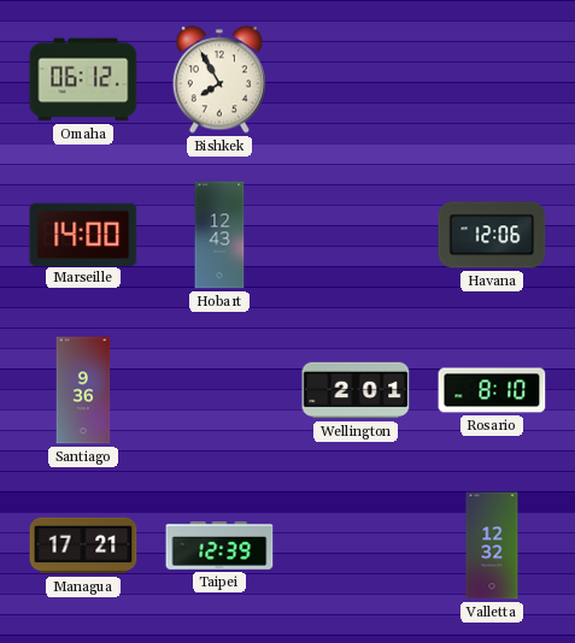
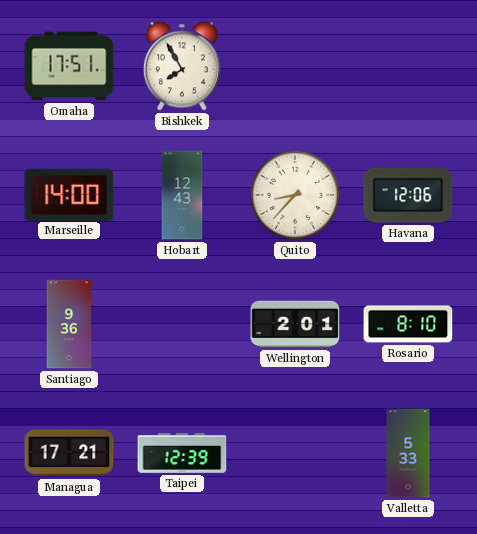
Omaha: 06:12 -> 17:51
Quito: none -> 8:37
Valletta: 12:32 -> 5:33
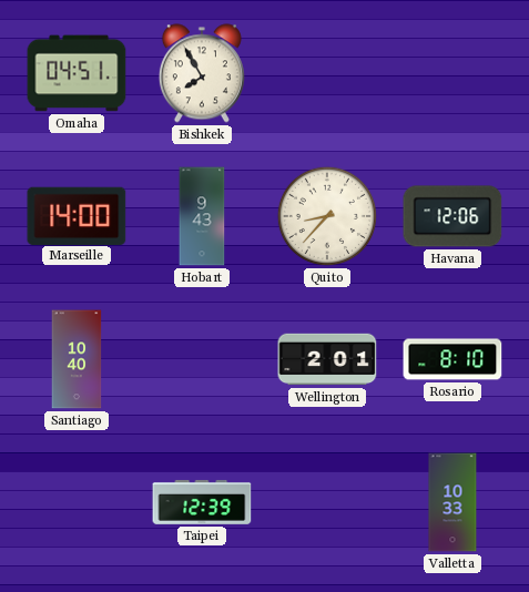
Omaha: 17:51 -> 04:51
Hobart: 12:43 -> 9:43
Santiago: 9:36 -> 10:40
Managua: 17:21 -> none
Valletta: 5:33 -> 10:33
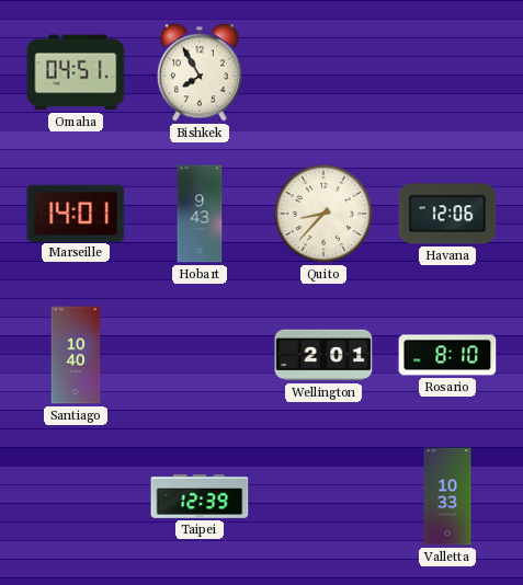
Marseille: 14:00 -> 14:01
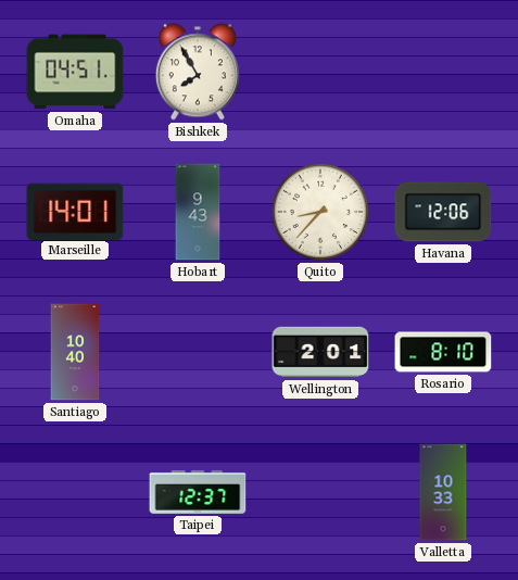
Taipei: 12:39 -> 12:37
